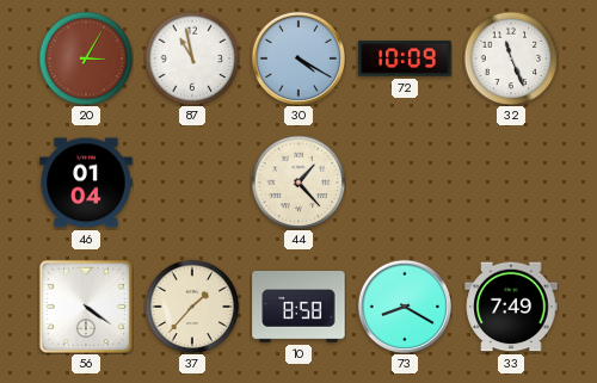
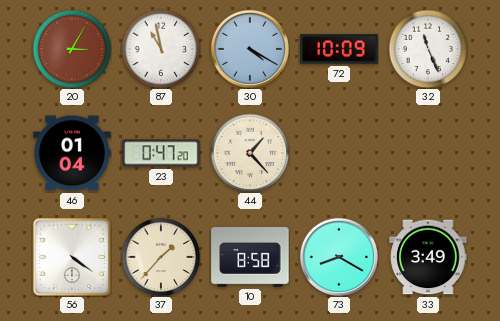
23: none -> 0:47
33: 7:49 -> 3:49
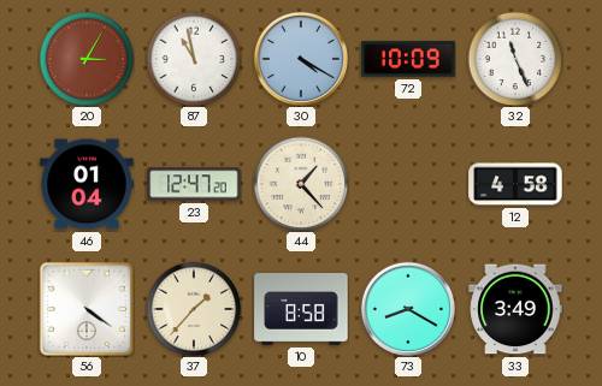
23: 0:47 -> 12:47
12: none -> 4:58
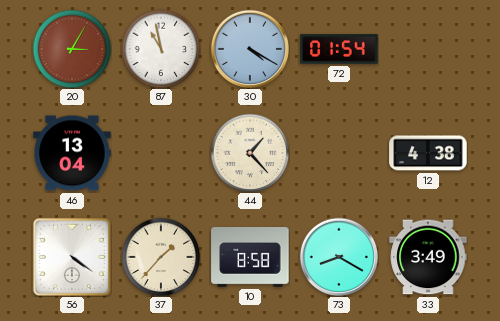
72: 10:09 -> 01:54
32: 11:26 -> none
46: 01:04 -> 13:04
23: 12:47 -> none
12: 4:58 -> 4:38
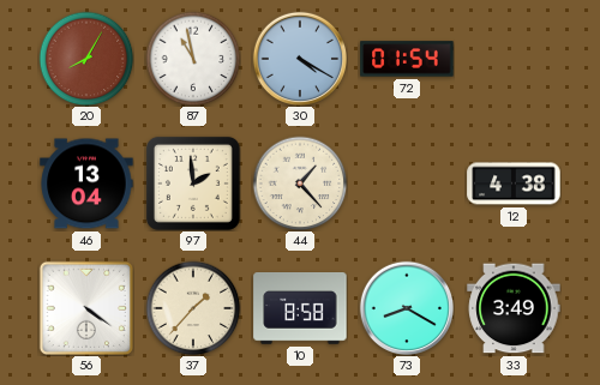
20: 3:05 -> 8:05
97: none -> 1:59
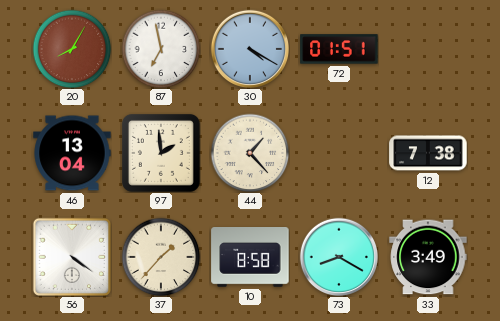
87: 10:58 -> 6:58
72: 01:54 -> 01:51
12: 4:38 -> 7:38
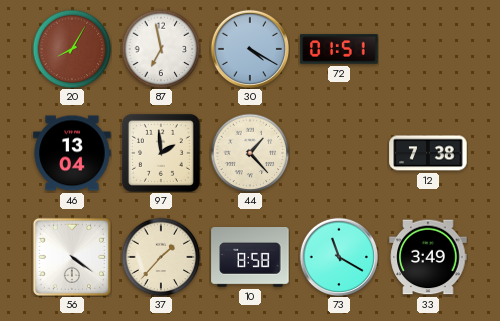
73: 8:20 -> 11:20
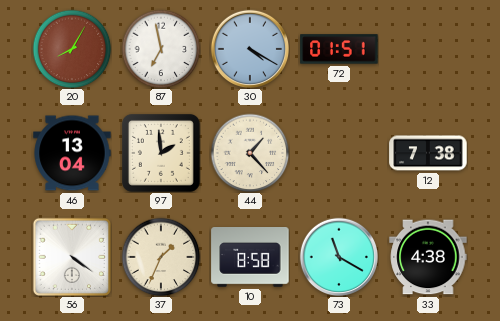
37: 1:37 -> 1:34
33: 3:49 -> 4:38
